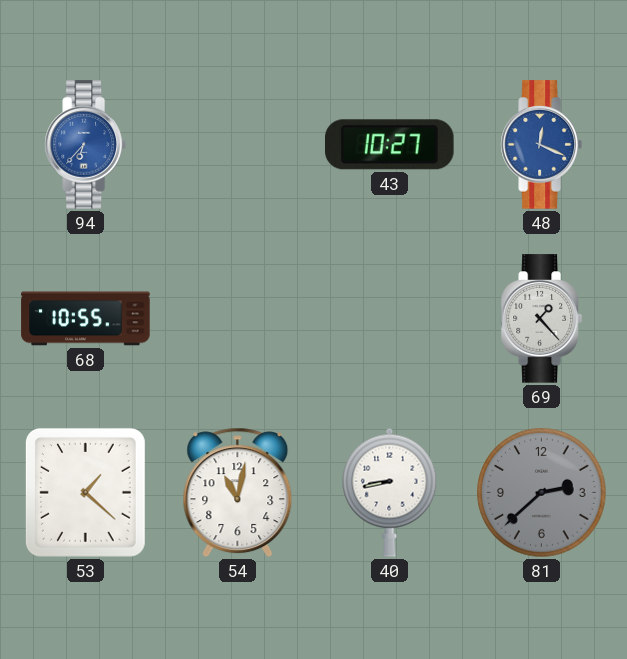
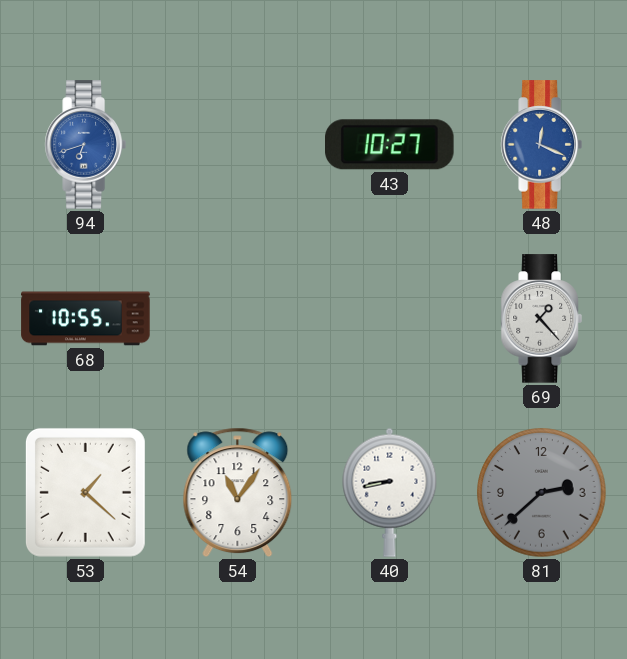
94: 6:37 -> 6:42
54: 11:02 -> 11:06
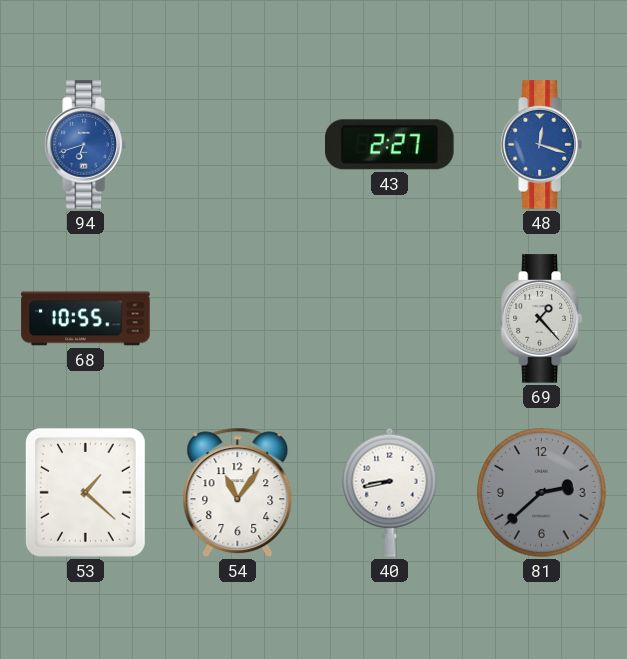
43: 10:27 -> 2:27
48: 12:19 -> 12:18
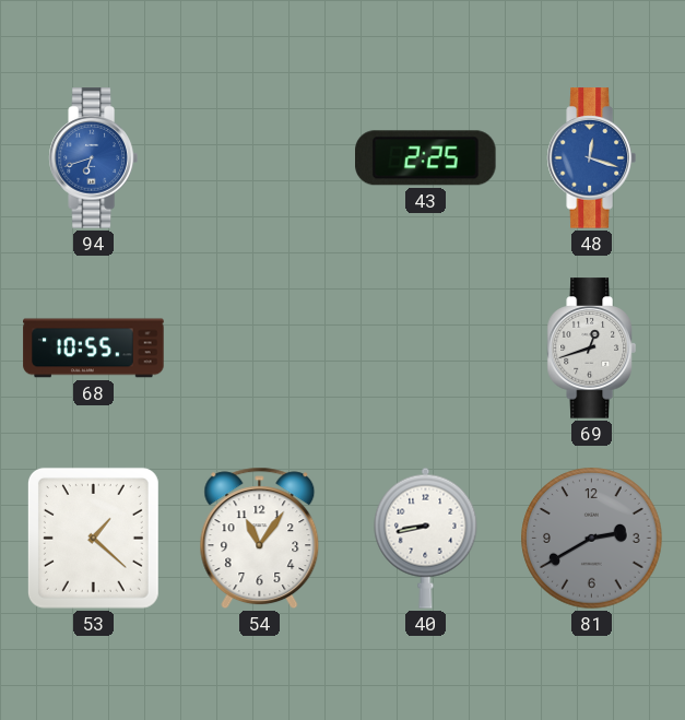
43: 2:27 -> 2:25
69: 1:23 -> 12:42
81: 2:38 -> 2:40
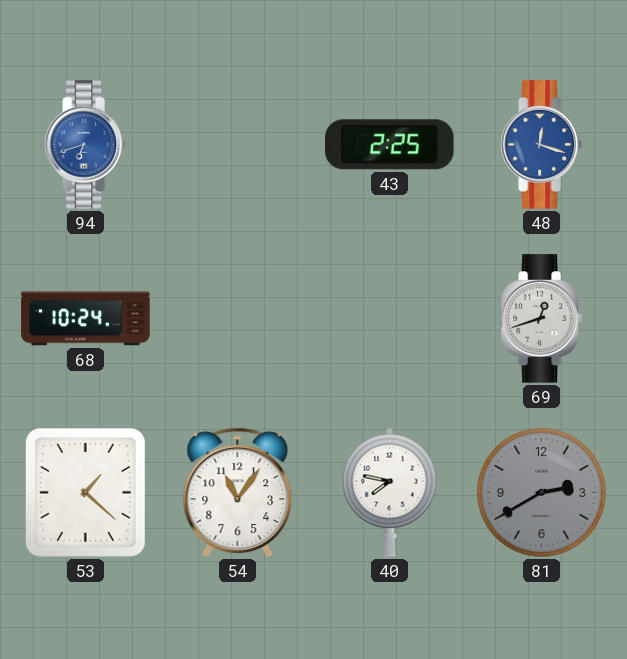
68: 10:55 -> 10:24
40: 8:43 -> 7:47
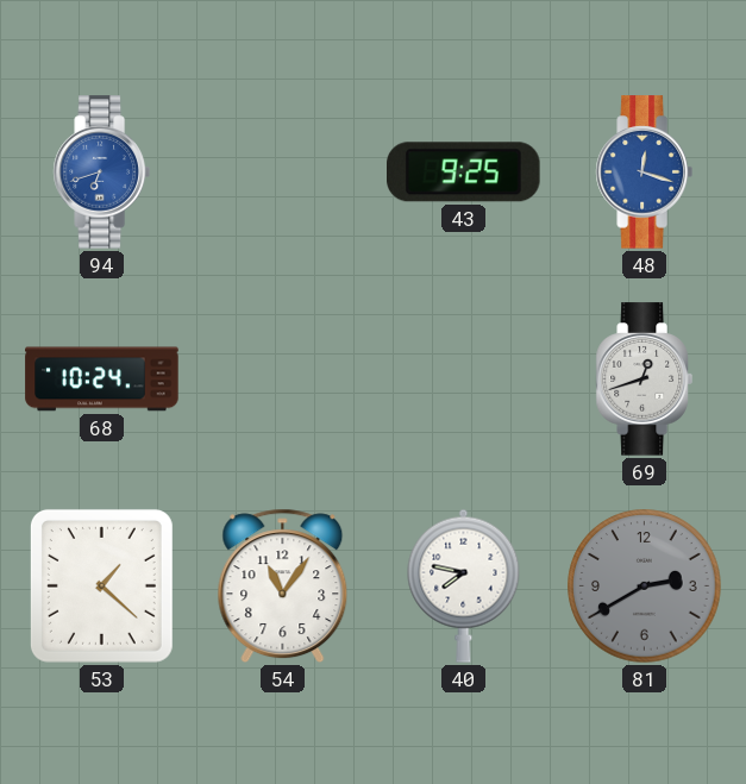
43: 2:25 -> 9:25
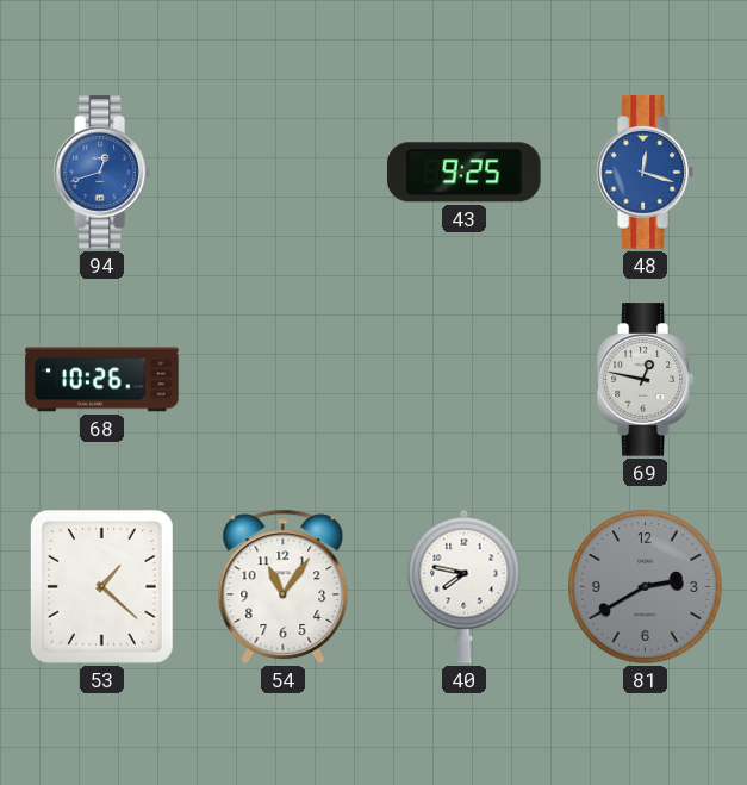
94: 6:42 -> 12:42
68: 10:24 -> 10:26
69: 12:42 -> 12:47
